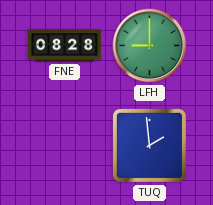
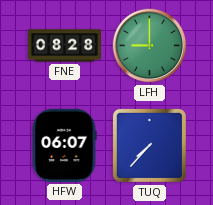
HFW: none -> 06:07
TUQ: 1:59 -> 7:37
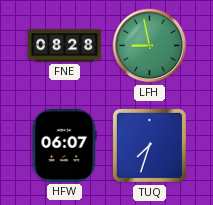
LFH: 9:00 -> 8:58
TUQ: 7:37 -> 7:33
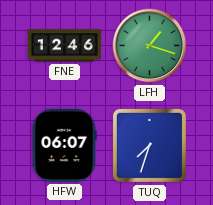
FNE: 08:28 -> 12:46
LFH: 8:58 -> 1:18
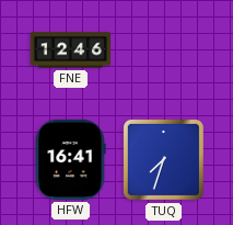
LFH: 1:18 -> none
HFW: 06:07 -> 16:41
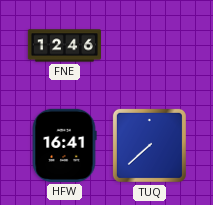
TUQ: 7:33 -> 7:38
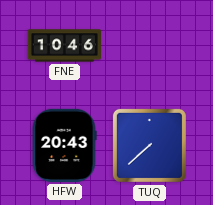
FNE: 12:46 -> 10:46
HFW: 16:41 -> 20:43
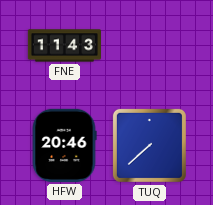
FNE: 10:46 -> 11:43
HFW: 20:43 -> 20:46
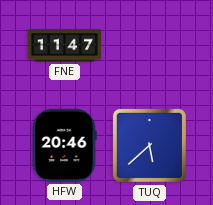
FNE: 11:43 -> 11:47
TUQ: 7:38 -> 5:38
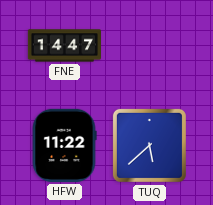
FNE: 11:47 -> 14:47
HFW: 20:46 -> 11:22
